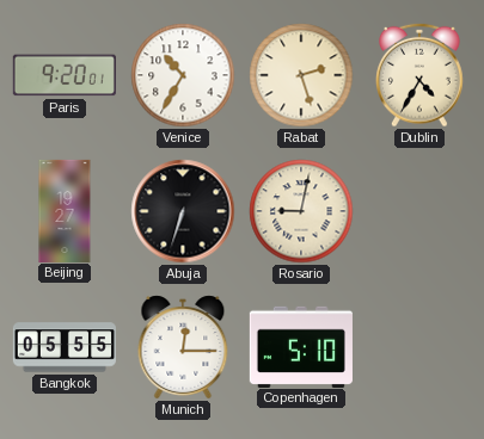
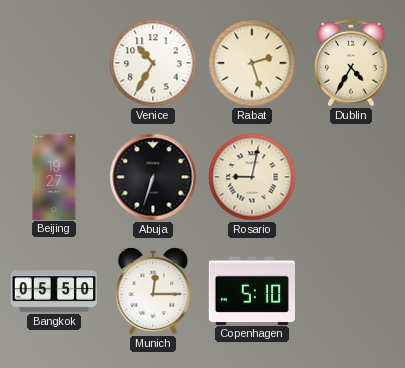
Paris: 9:20 -> none
Bangkok: 05:55 -> 05:50
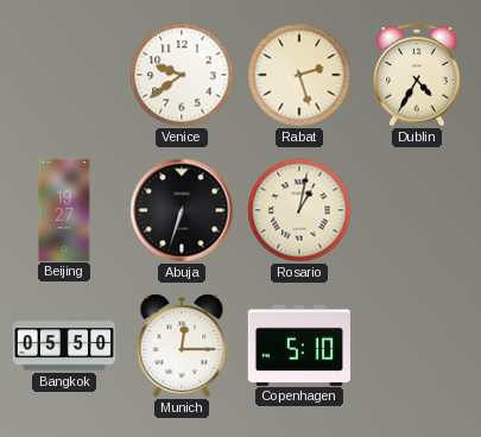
Venice: 10:35 -> 9:39
Rosario: 9:02 -> 1:02
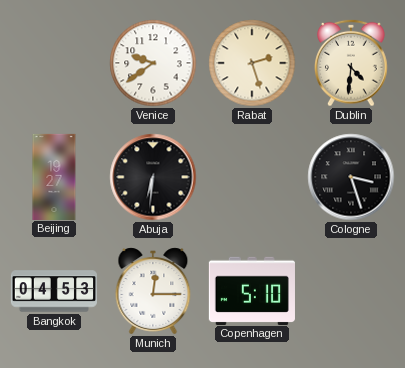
Dublin: 4:35 -> 4:31
Abuja: 6:33 -> 6:31
Rosario: 1:02 -> none
Cologne: none -> 3:27
Bangkok: 05:50 -> 04:53
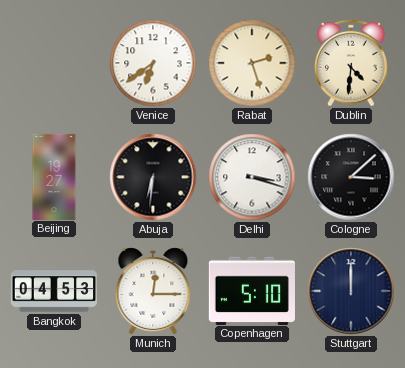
Venice: 9:39 -> 6:39
Delhi: none -> 3:18
Cologne: 3:27 -> 3:08
Stuttgart: none -> 12:00
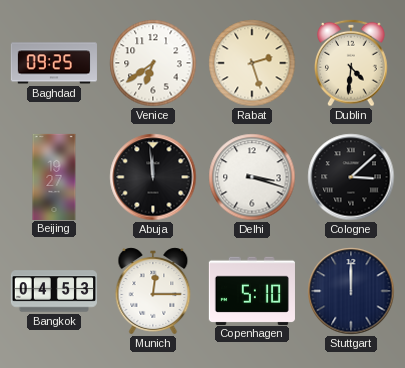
Baghdad: none -> 09:25
Abuja: 6:31 -> 11:59
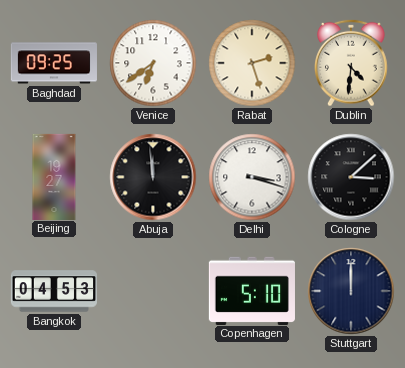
Munich: 12:15 -> none
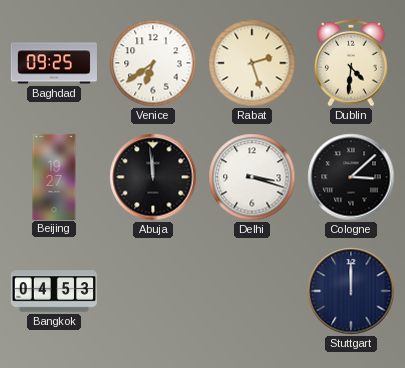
Copenhagen: 5:10 -> none
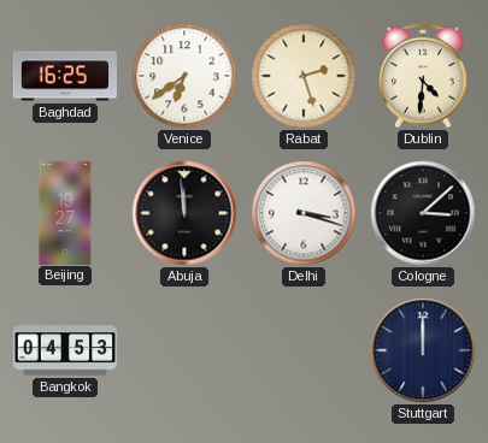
Baghdad: 09:25 -> 16:25
